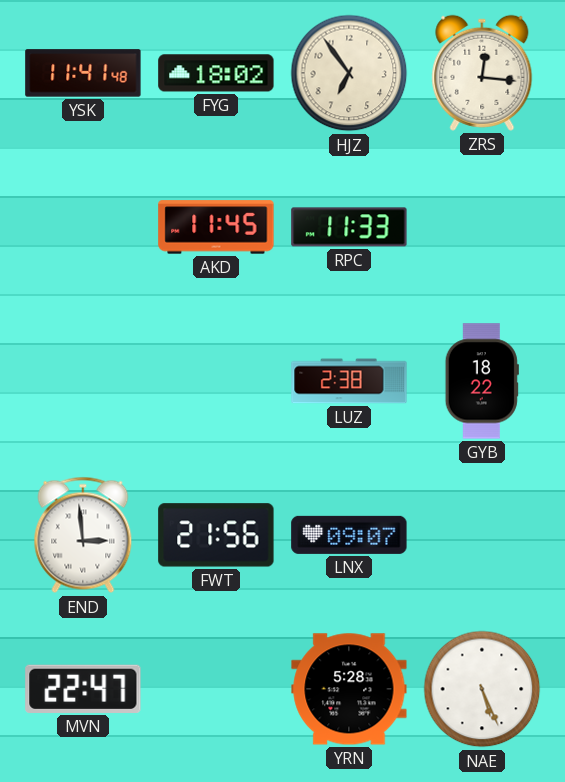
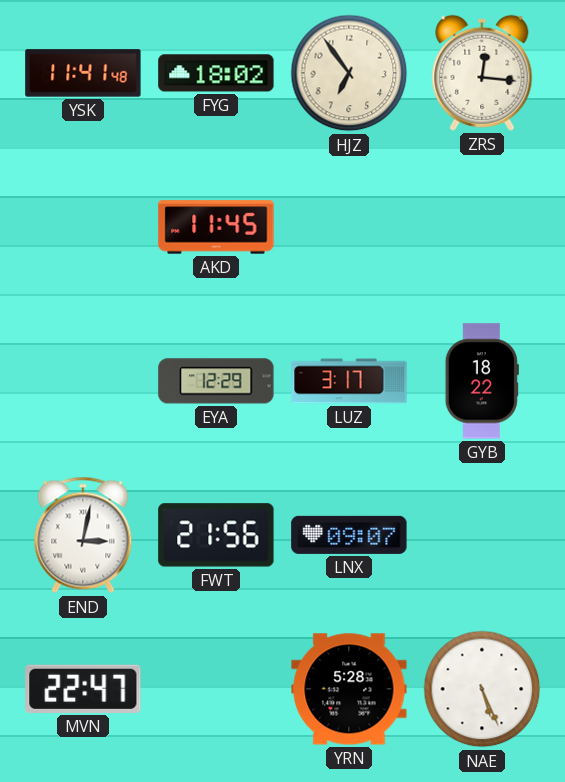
RPC: 11:33 -> none
EYA: none -> 12:29
LUZ: 2:38 -> 3:17
END: 2:59 -> 3:02
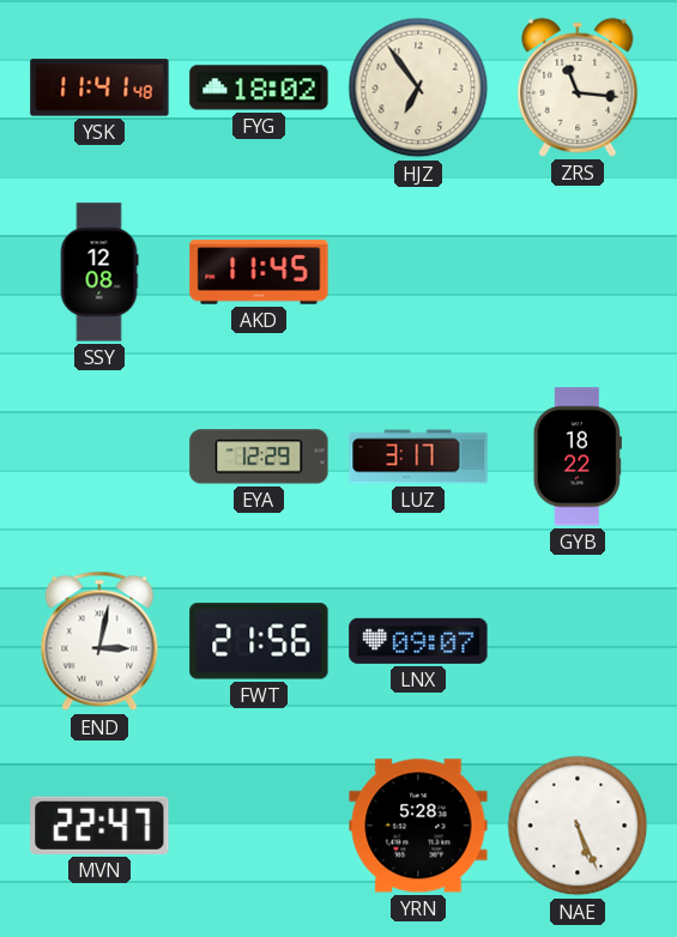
ZRS: 12:16 -> 11:16
SSY: none -> 12:08
